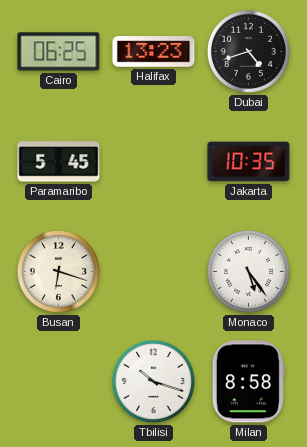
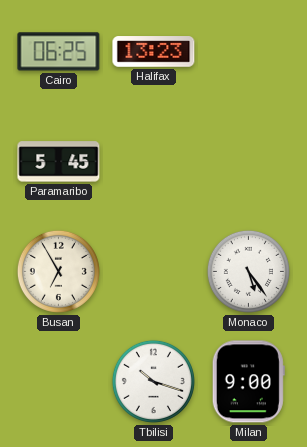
Dubai: 4:42 -> none
Jakarta: 10:35 -> none
Busan: 6:18 -> 6:55
Milan: 8:58 -> 9:00
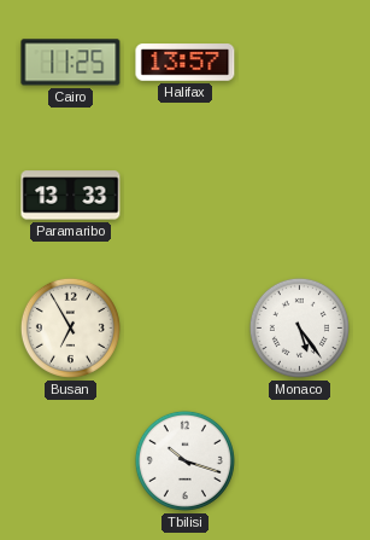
Cairo: 06:25 -> 11:25
Halifax: 13:23 -> 13:57
Paramaribo: 5:45 -> 13:33
Milan: 9:00 -> none
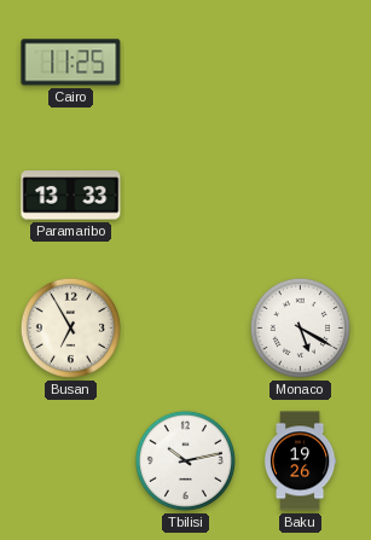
Halifax: 13:57 -> none
Monaco: 5:24 -> 5:20
Tbilisi: 10:18 -> 10:13
Baku: none -> 19:26
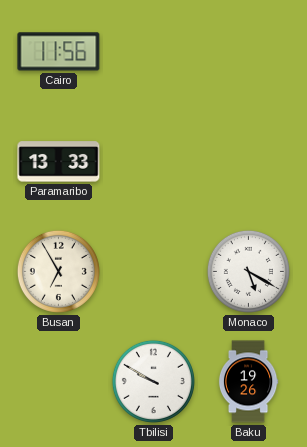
Cairo: 11:25 -> 11:56
Tbilisi: 10:13 -> 9:50
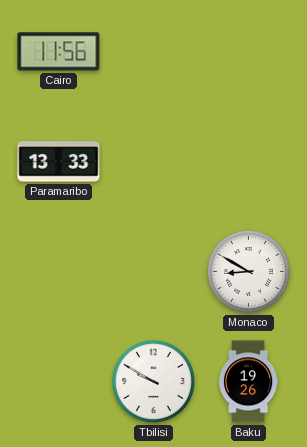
Busan: 6:55 -> none
Monaco: 5:20 -> 8:50
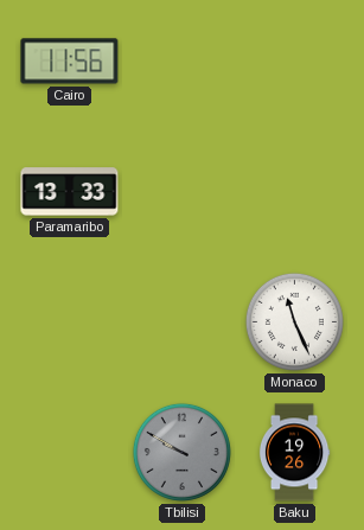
Monaco: 8:50 -> 11:26
Tbilisi dial: white -> grey
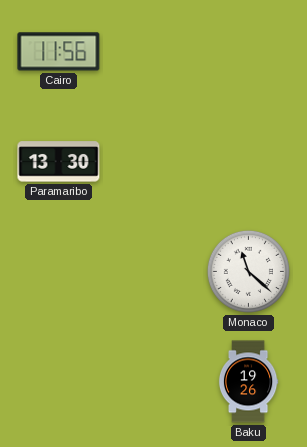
Paramaribo: 13:33 -> 13:30
Monaco: 11:26 -> 11:22
Tbilisi: 9:50 -> none
